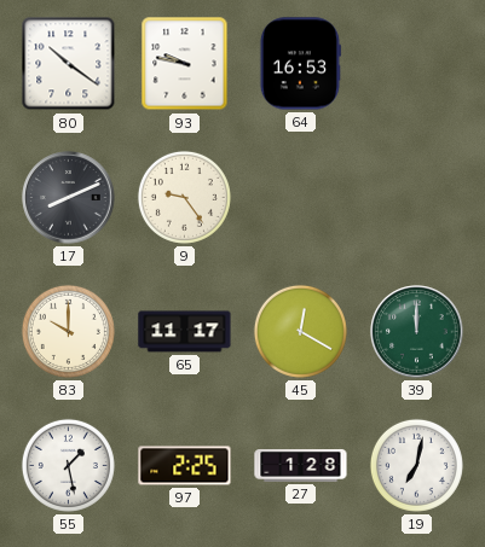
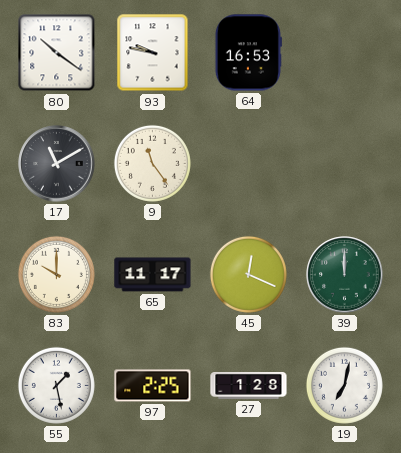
17: 8:11 -> 11:10
9: 9:24 -> 11:24
45: 12:20 -> 12:19
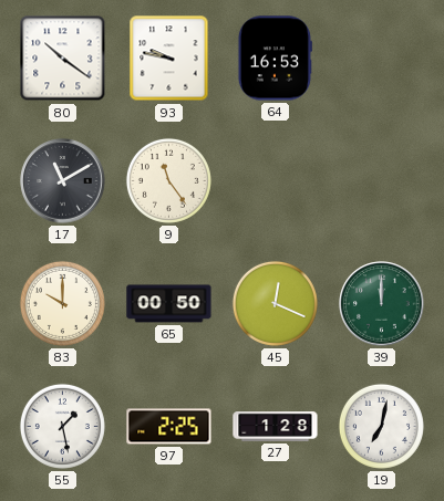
65: 11:17 -> 00:50
